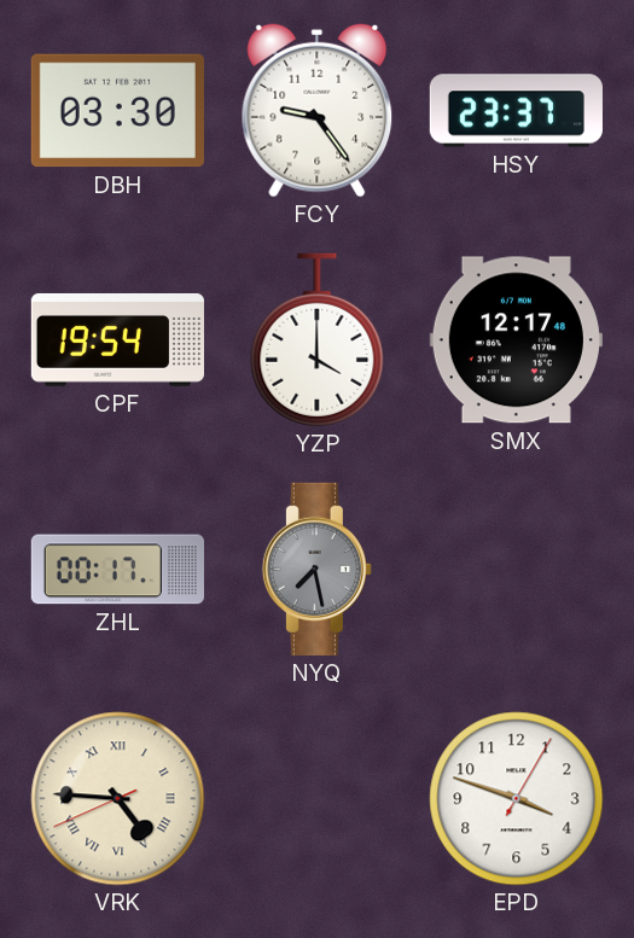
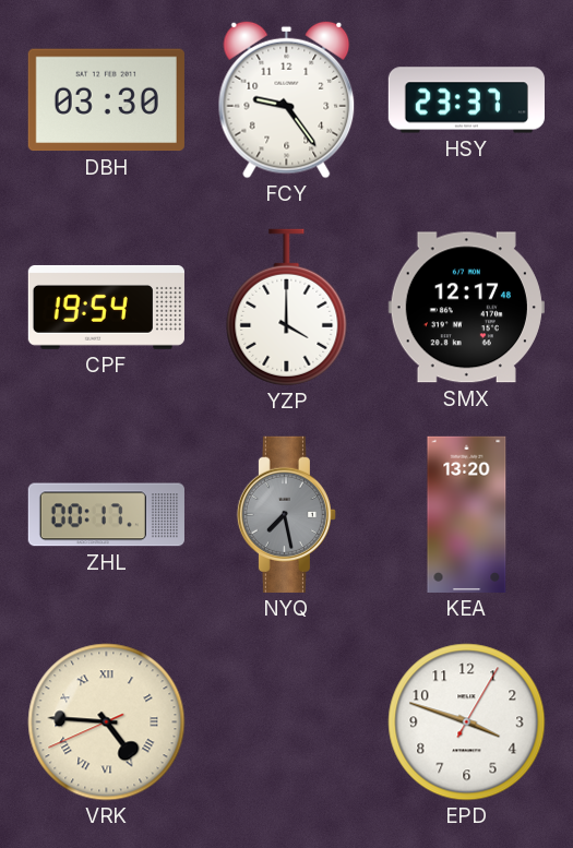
KEA: none -> 13:20
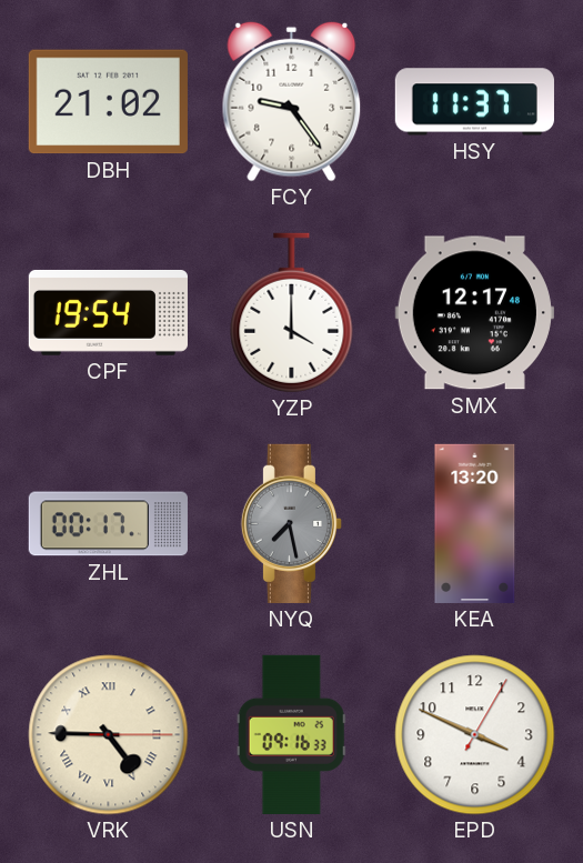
DBH: 03:30 -> 21:02
HSY: 23:37 -> 11:37
VRK: 4:45:41 -> 4:45:15
USN: none -> 09:16
EPD: 3:48 -> 3:49
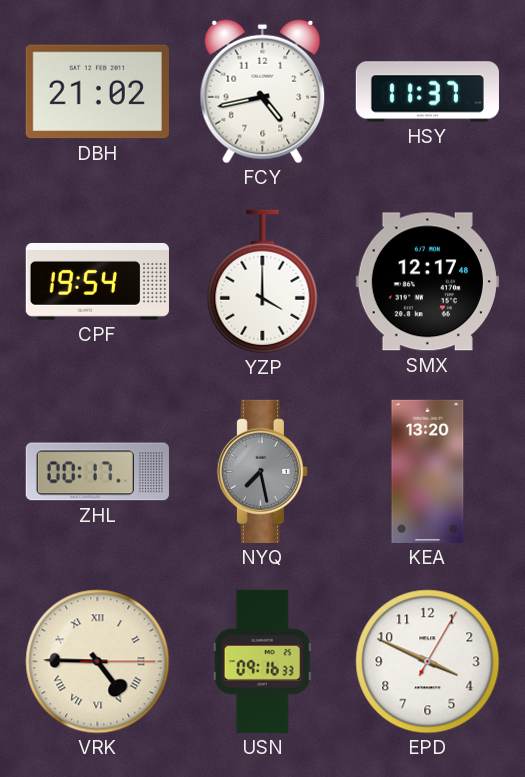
FCY: 9:24 -> 4:43
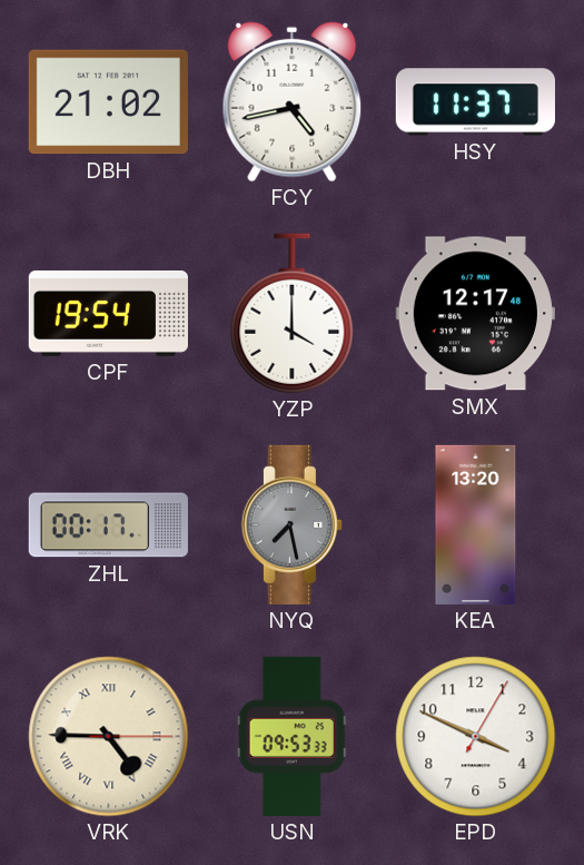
USN: 09:16 -> 09:53
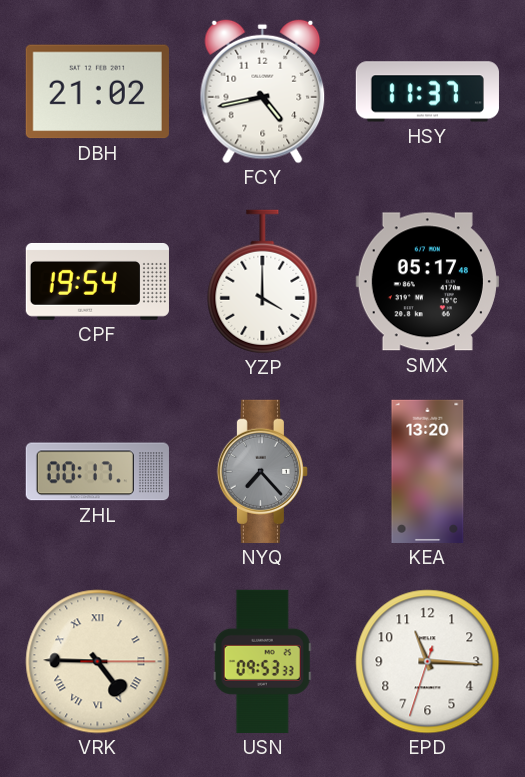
SMX: 12:17 -> 05:17
NYQ: 7:28 -> 7:23
EPD: 3:49 -> 11:15
